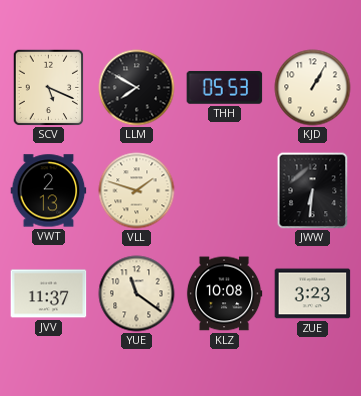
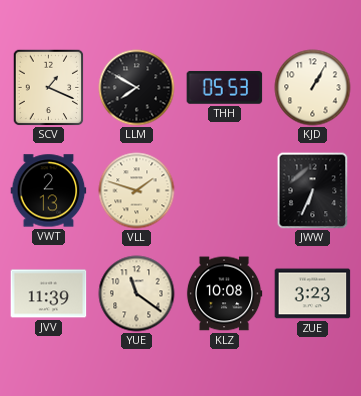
SCV: 5:19 -> 1:19
JWW: 6:31 -> 6:34
JVV: 11:37 -> 11:39
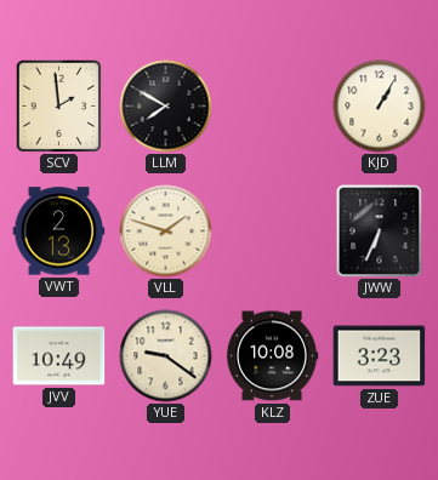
SCV: 1:19 -> 1:59
THH: 05:53 -> none
JVV: 11:39 -> 10:49
YUE: 11:21 -> 9:21
